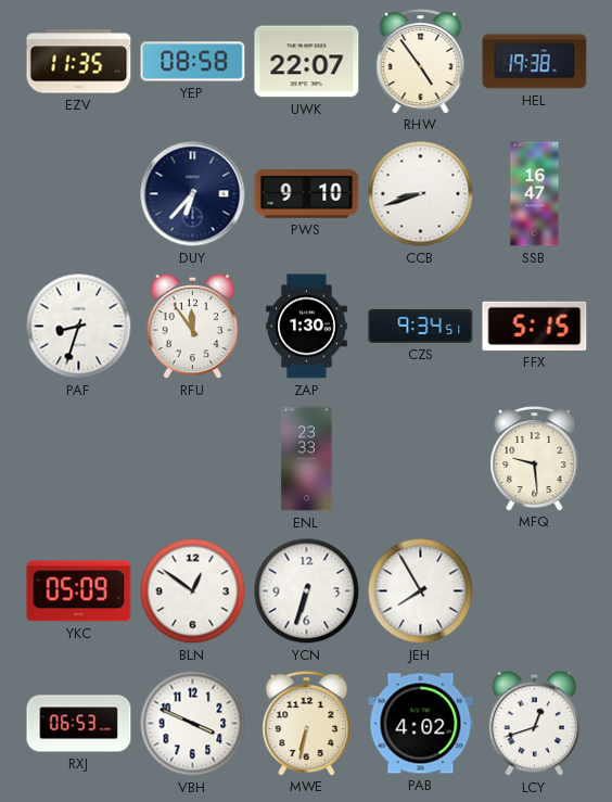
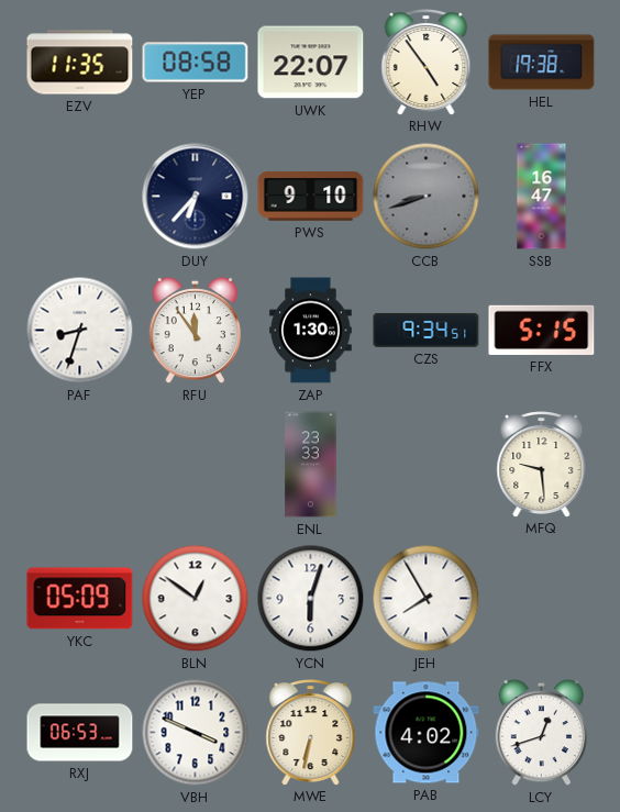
CCB dial: white -> grey
YCN: 6:33 -> 6:03
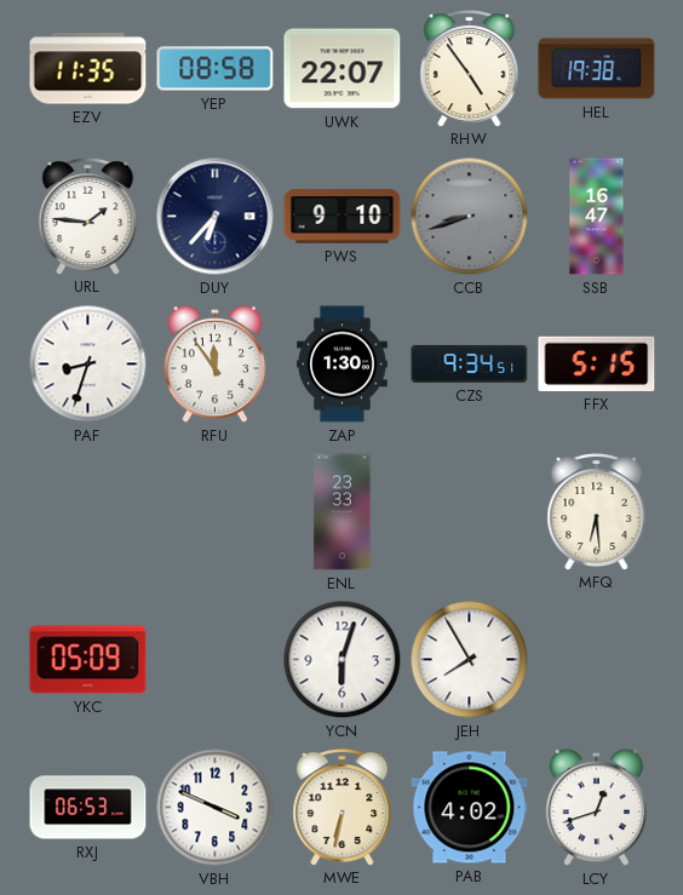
URL: none -> 1:46
MFQ: 9:29 -> 6:29
BLN: 12:51 -> none
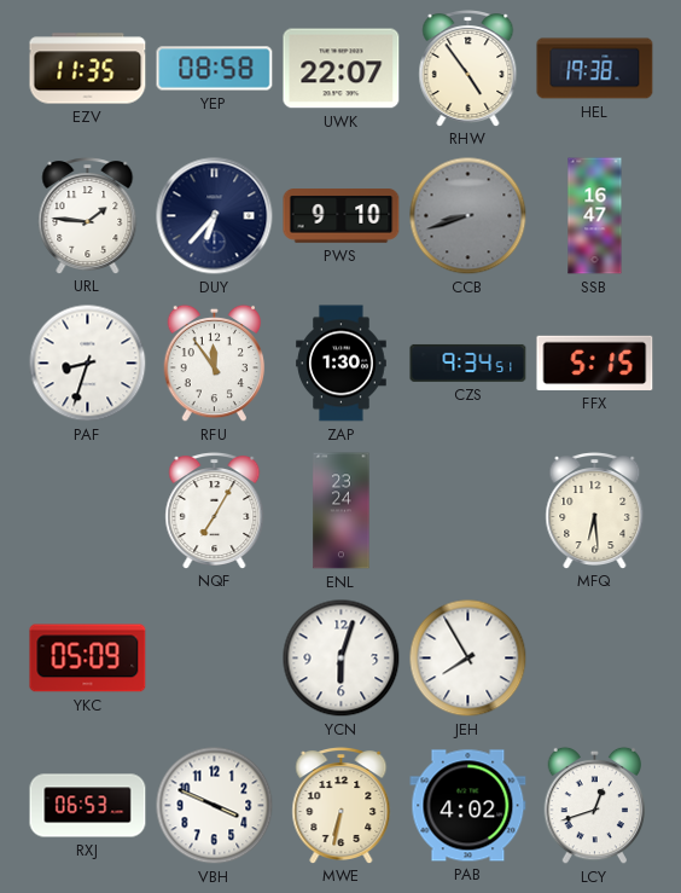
NQF: none -> 7:05
ENL: 23:33 -> 23:24
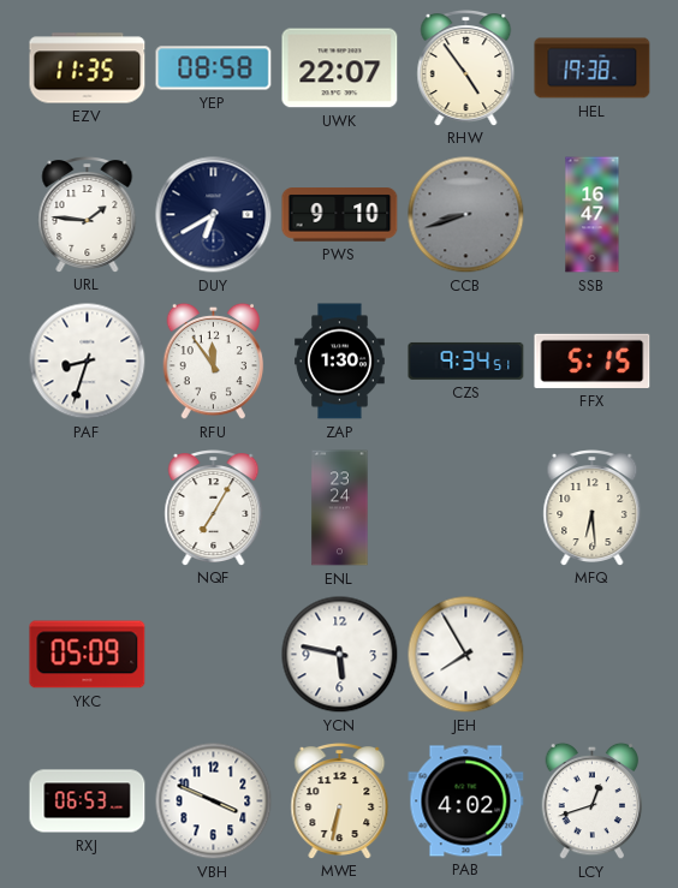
DUY: 6:37 -> 6:40
YCN: 6:03 -> 5:47
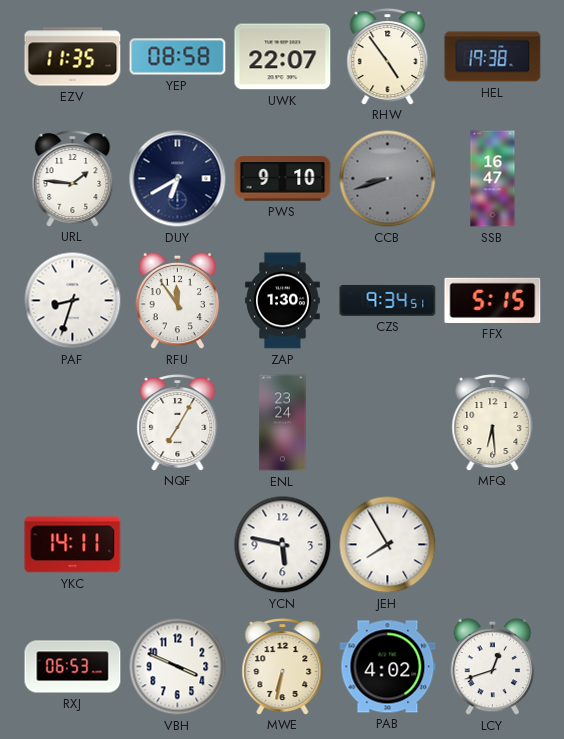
YKC: 05:09 -> 14:11
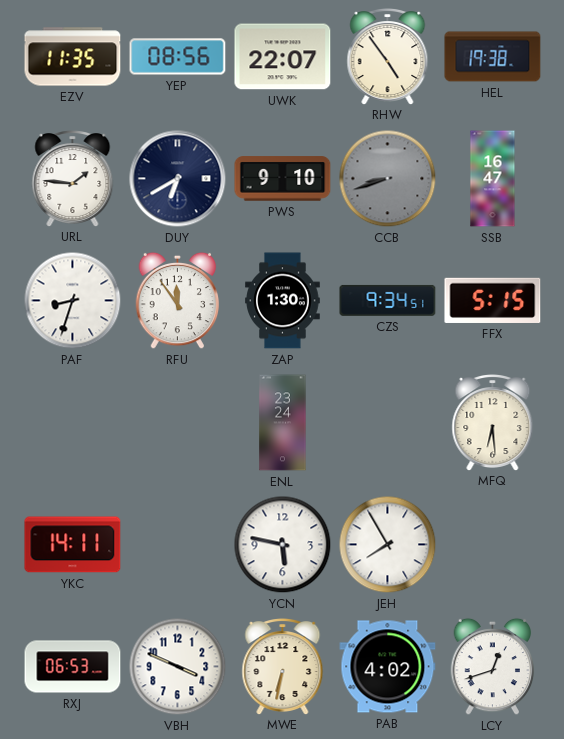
YEP: 08:58 -> 08:56
NQF: 7:05 -> none
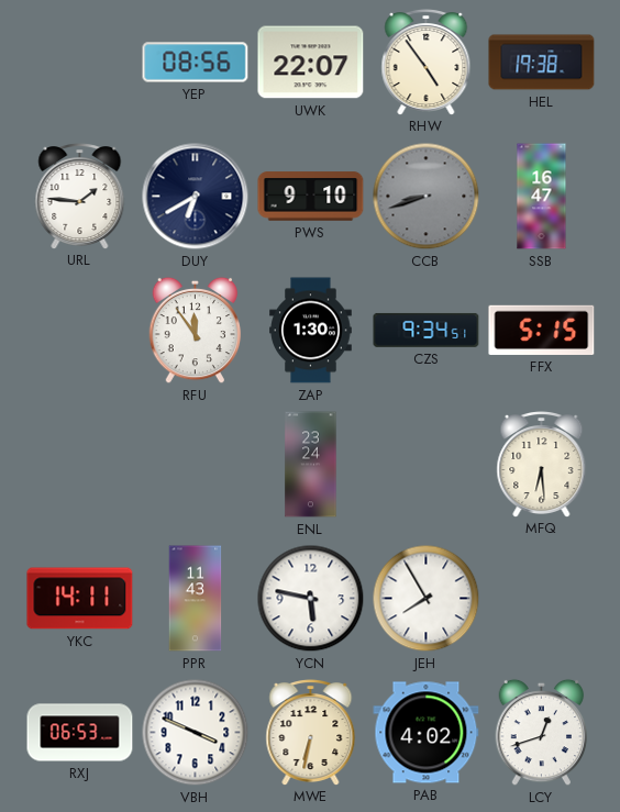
EZV: 11:35 -> none
PAF: 8:33 -> none
PPR: none -> 11:43
